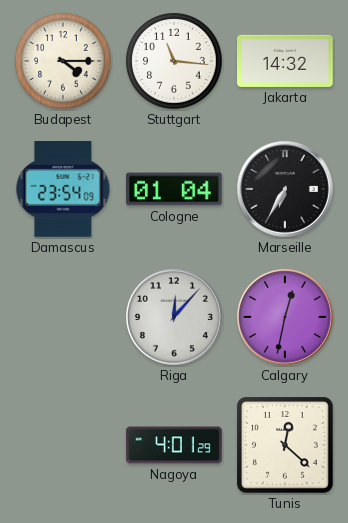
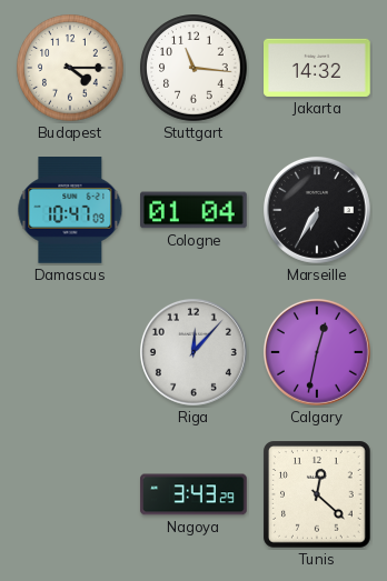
Damascus: 23:54 -> 10:47
Nagoya: 4:01 -> 3:43
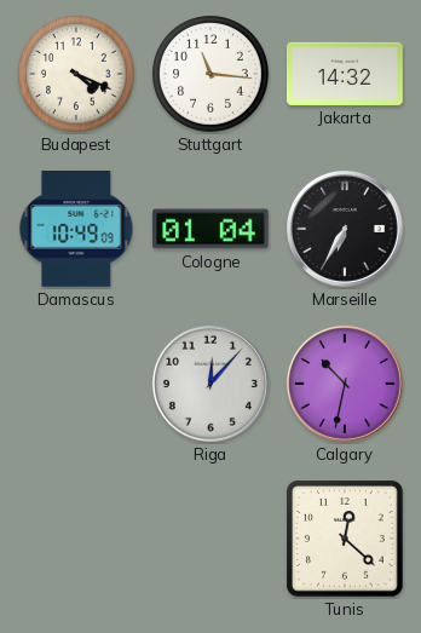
Budapest: 4:15 -> 4:19
Damascus: 10:47 -> 10:49
Calgary: 12:32 -> 10:32
Nagoya: 3:43 -> none
